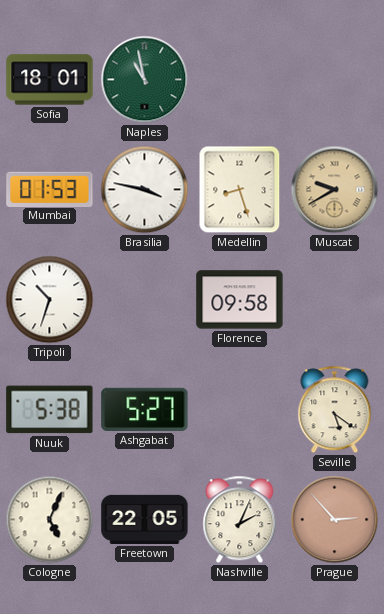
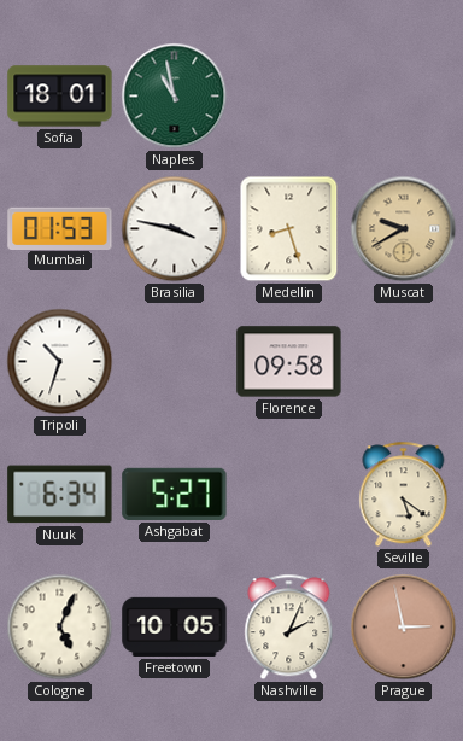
Nuuk: 5:38 -> 6:34
Freetown: 22:05 -> 10:05
Prague: 2:53 -> 2:58
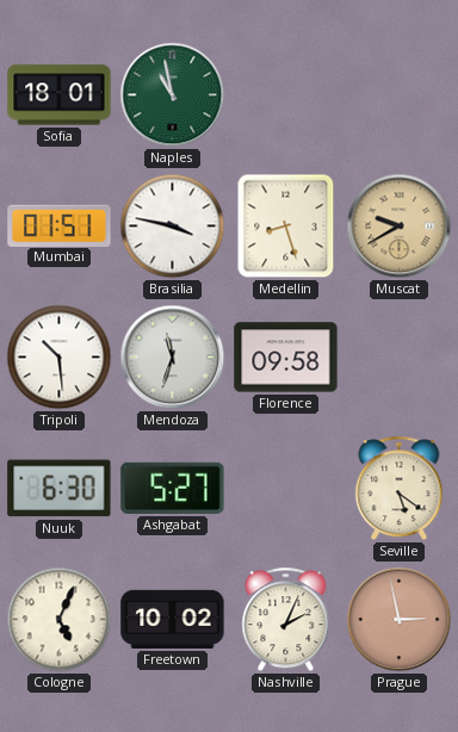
Mumbai: 01:53 -> 01:51
Tripoli: 10:33 -> 10:29
Mendoza: none -> 11:33
Nuuk: 6:34 -> 6:30
Freetown: 10:05 -> 10:02
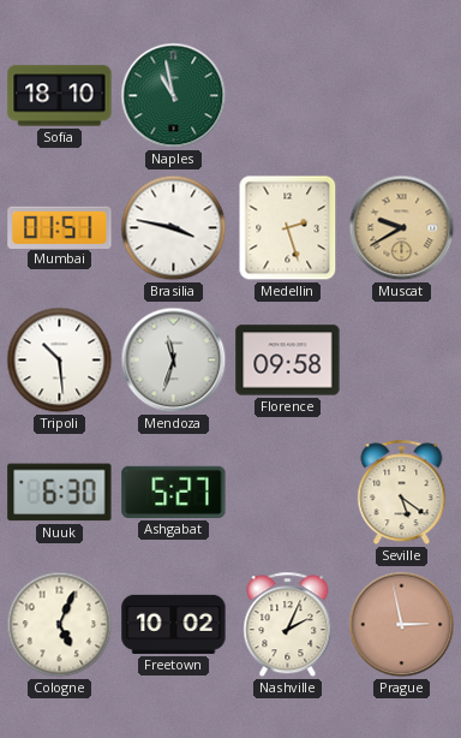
Sofia: 18:01 -> 18:10
Medellin: 8:27 -> 2:27
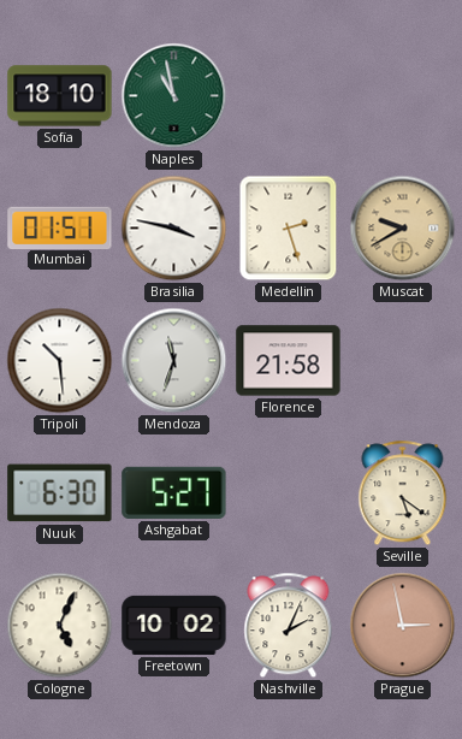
Florence: 09:58 -> 21:58
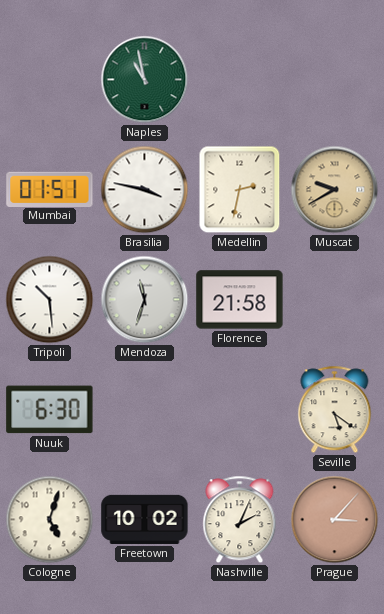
Sofia: 18:10 -> none
Medellin: 2:27 -> 2:32
Ashgabat: 5:27 -> none
Cologne: 5:04 -> 5:03
Prague: 2:58 -> 3:07
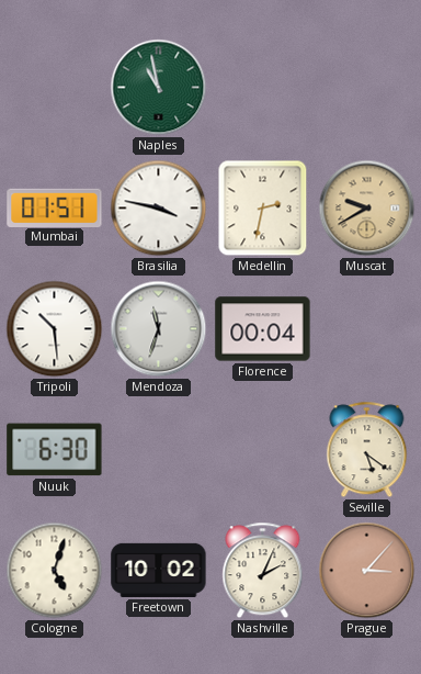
Florence: 21:58 -> 00:04
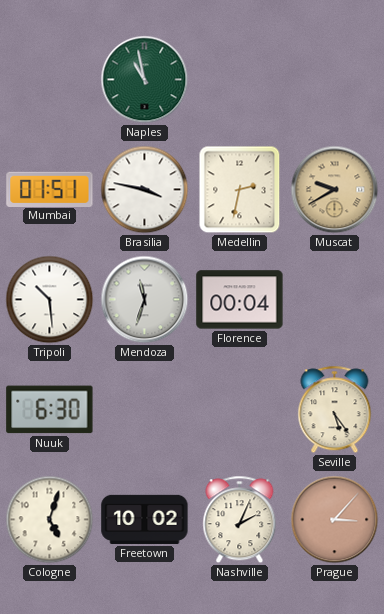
Seville: 5:21 -> 5:24
